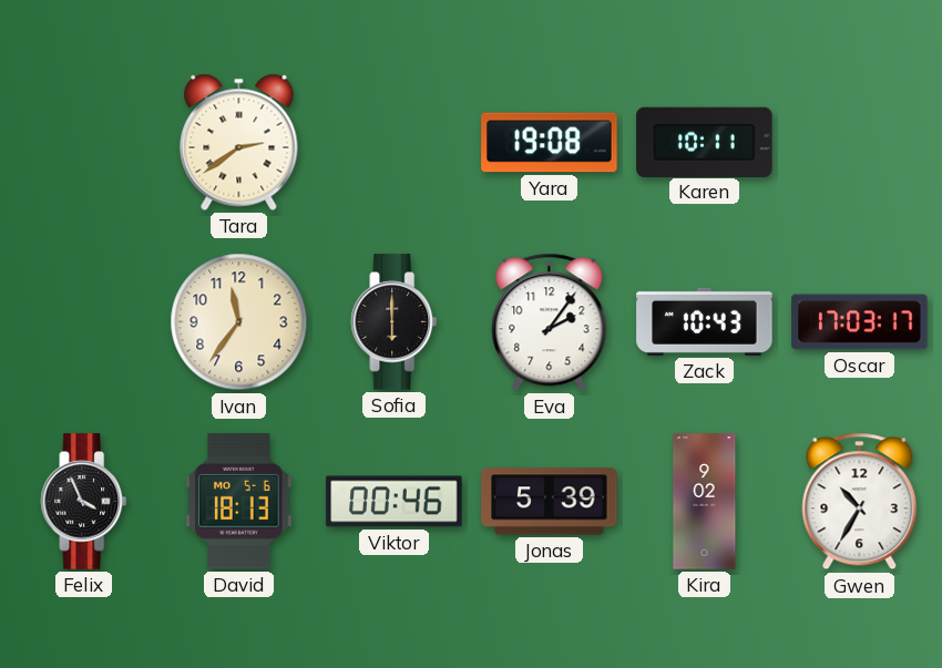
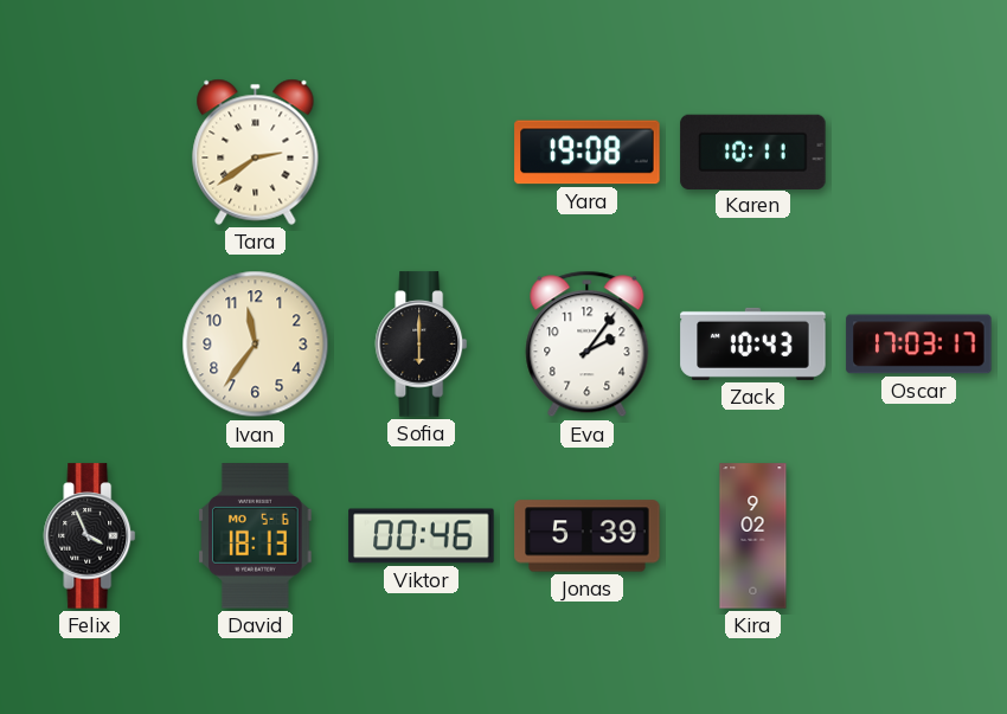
Gwen: 10:35 -> none
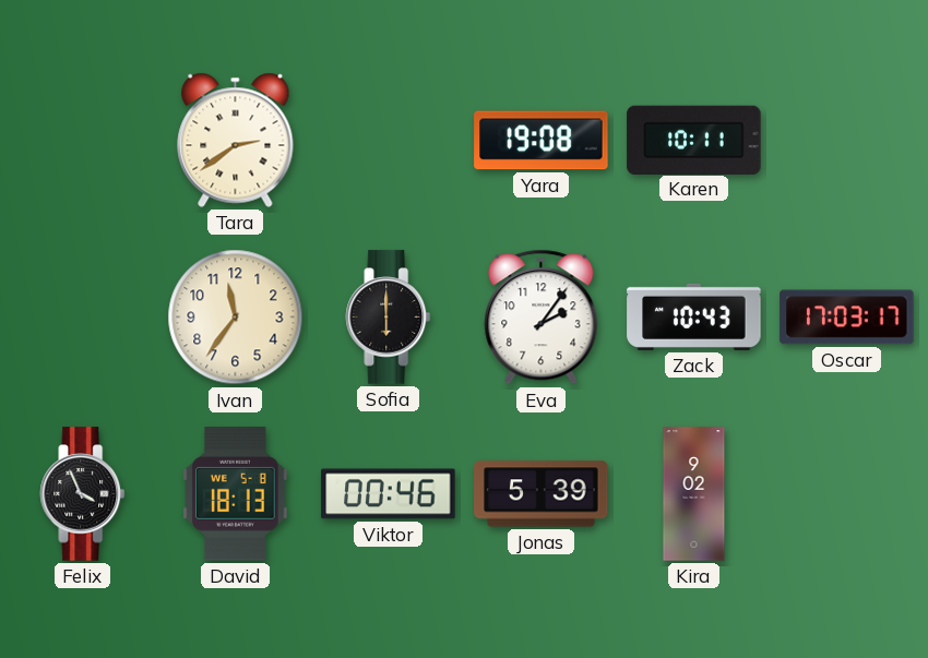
David date: MO 5-6 -> WE 5-8
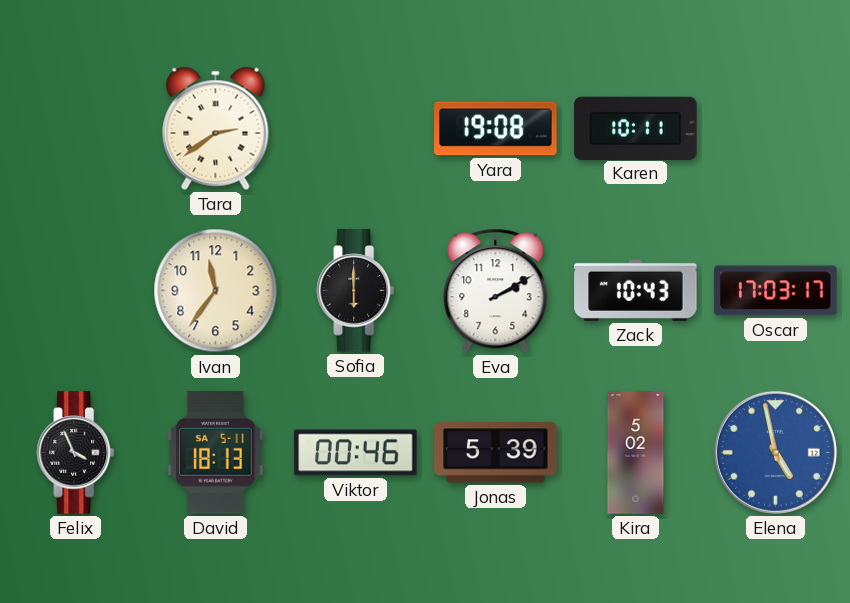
Eva: 2:06 -> 2:10
David date: WE 5-8 -> SA 5-11
Kira: 9:02 -> 5:02
Elena: none -> 4:58
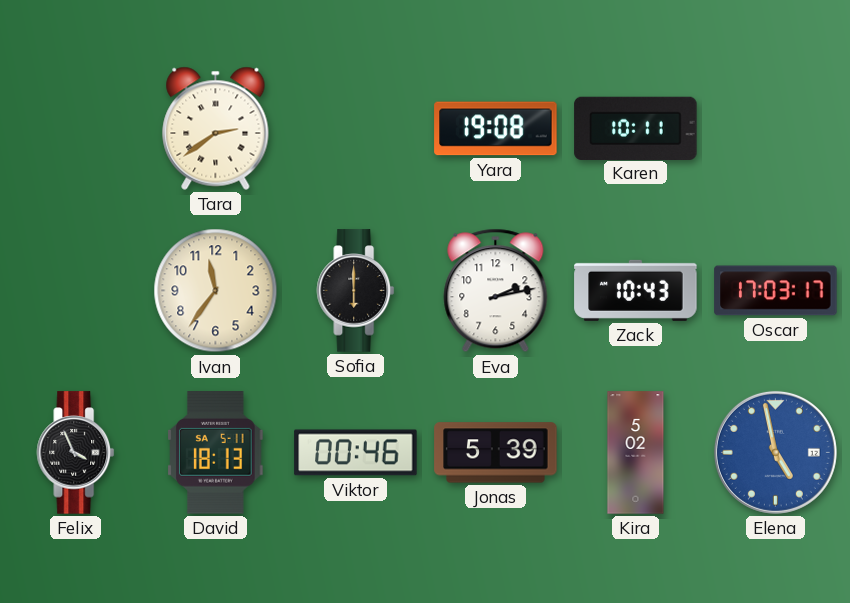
Eva: 2:10 -> 2:13
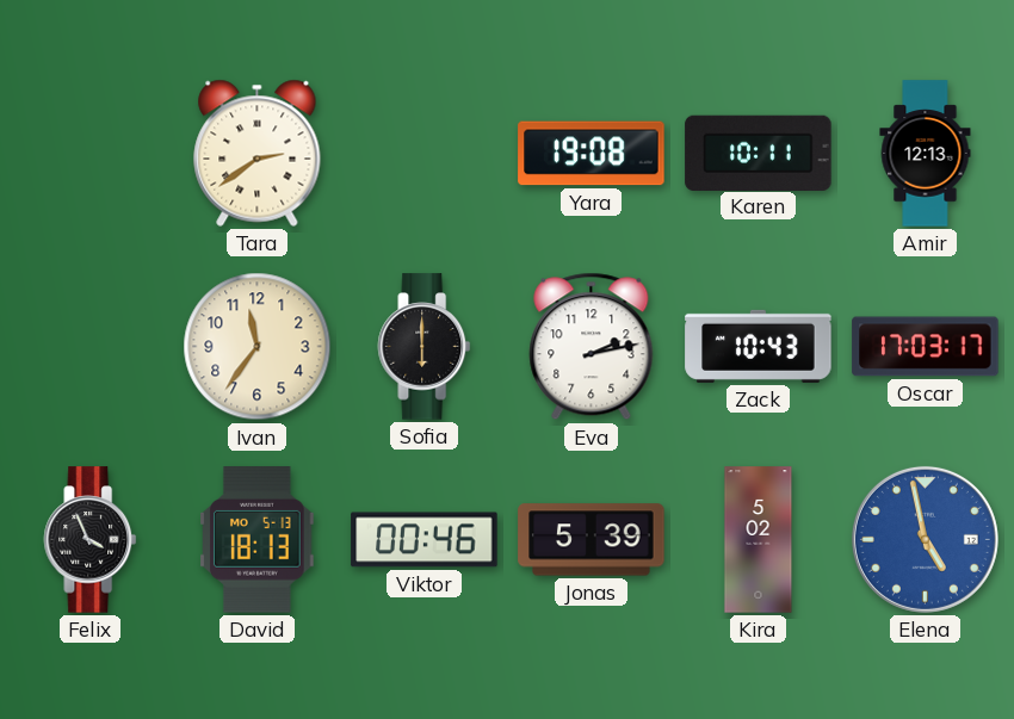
Amir: none -> 12:13
David date: SA 5-11 -> MO 5-13
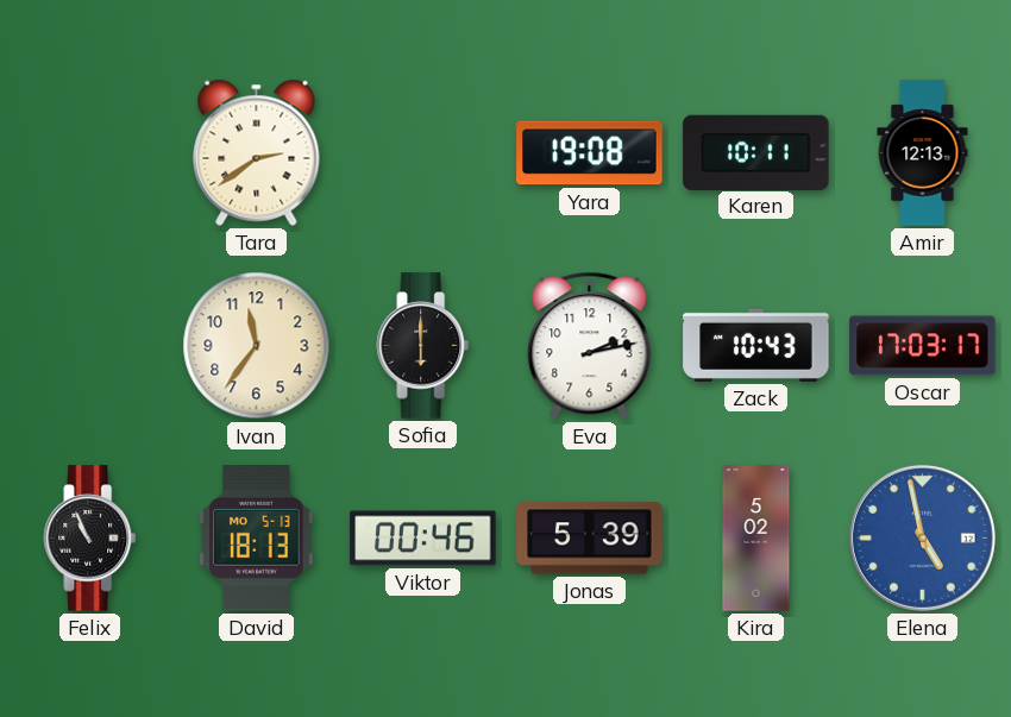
Felix: 3:56 -> 10:56
